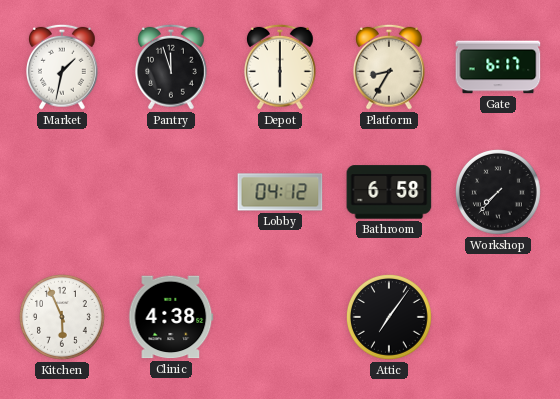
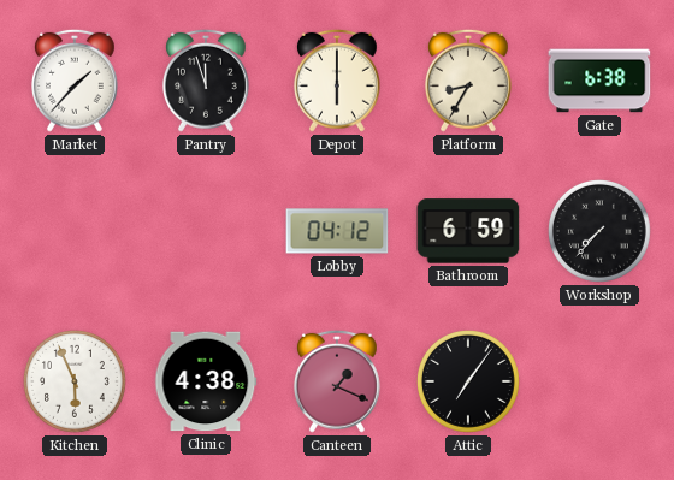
Market: 1:32 -> 1:37
Gate: 6:17 -> 6:38
Bathroom: 6:58 -> 6:59
Canteen: none -> 1:19
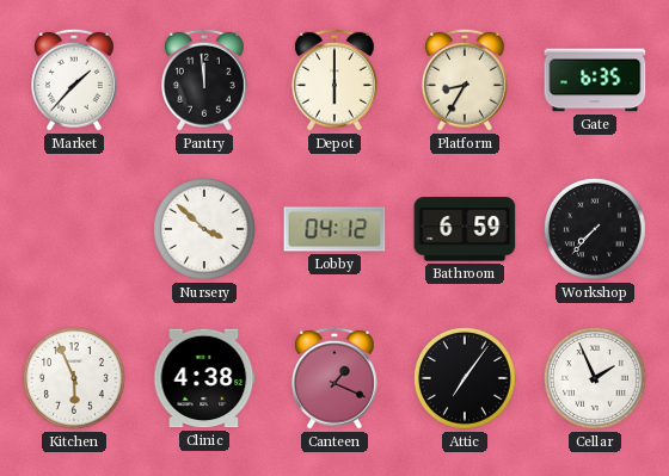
Pantry: 11:57 -> 11:59
Gate: 6:38 -> 6:35
Nursery: none -> 3:52
Cellar: none -> 1:56
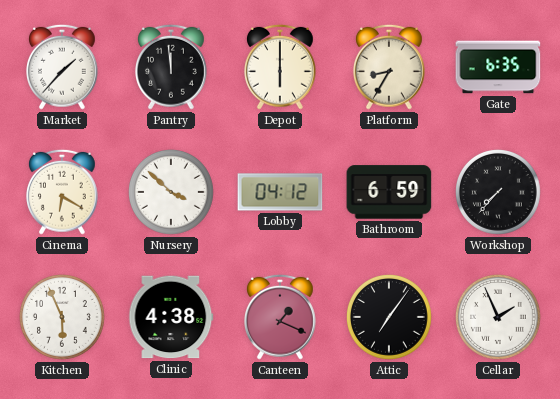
Cinema: none -> 6:20
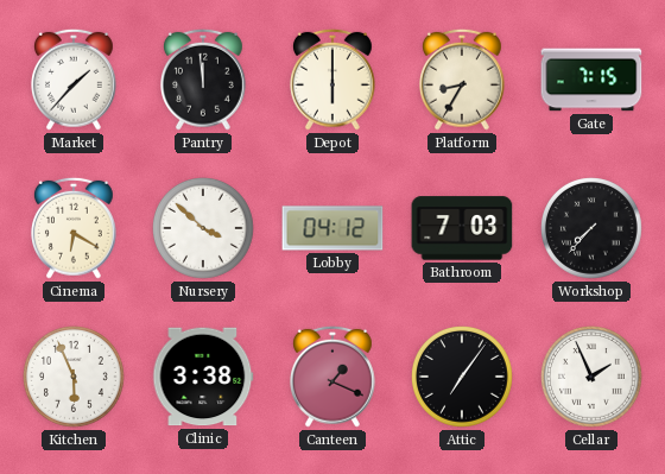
Gate: 6:35 -> 7:15
Bathroom: 6:59 -> 7:03
Clinic: 4:38 -> 3:38
